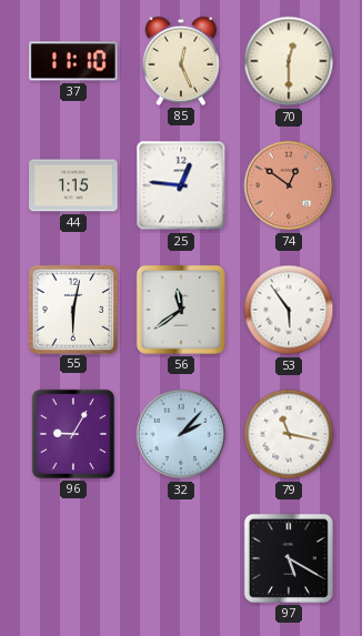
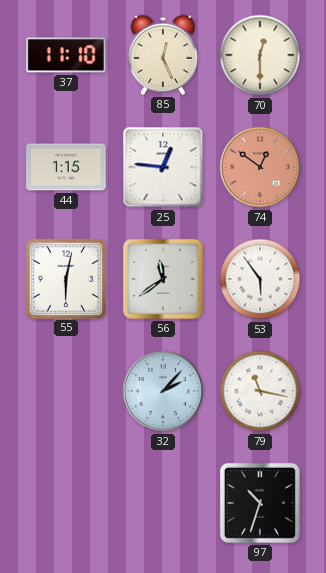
96: 9:05 -> none
97: 5:20 -> 10:33
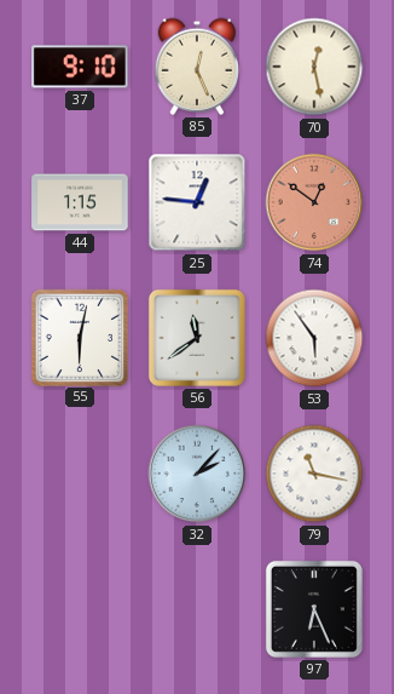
37: 11:10 -> 9:10
70: 12:30 -> 12:28
97: 10:33 -> 6:26
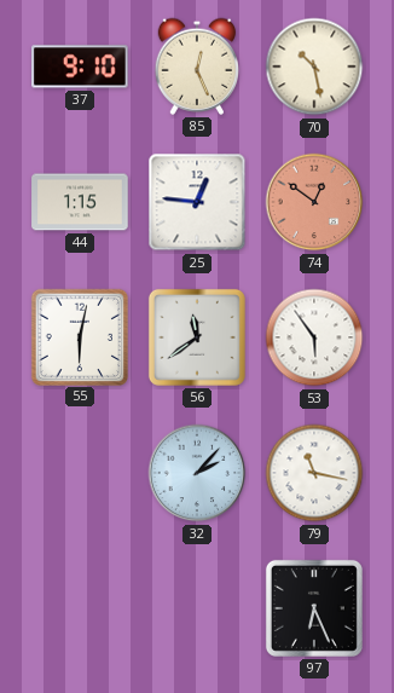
70: 12:28 -> 10:28
